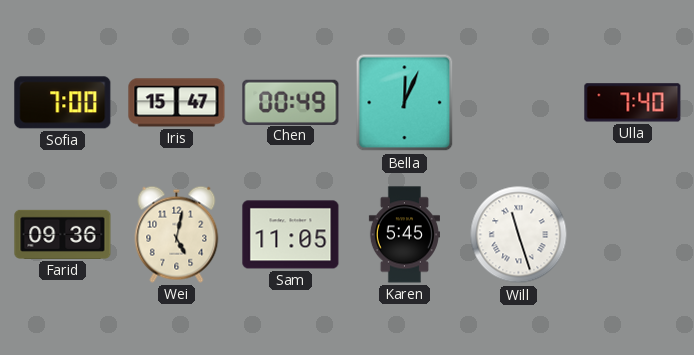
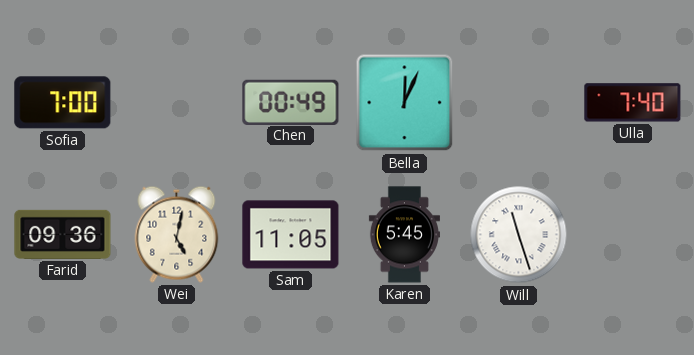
Iris: 15:47 -> none
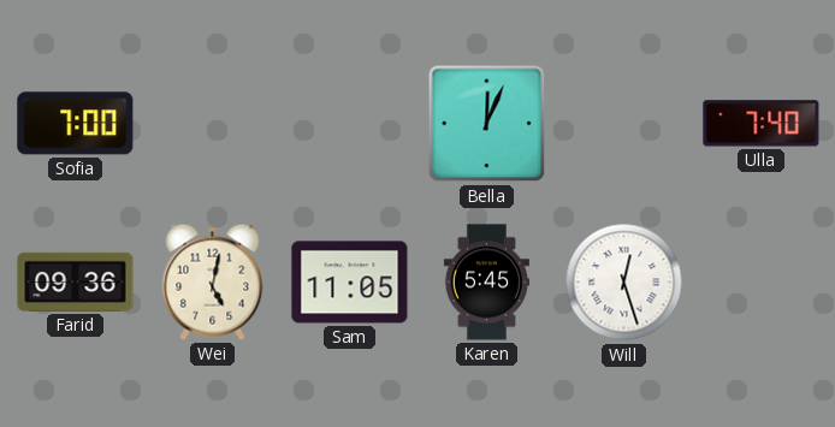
Chen: 00:49 -> none
Will: 11:27 -> 12:27
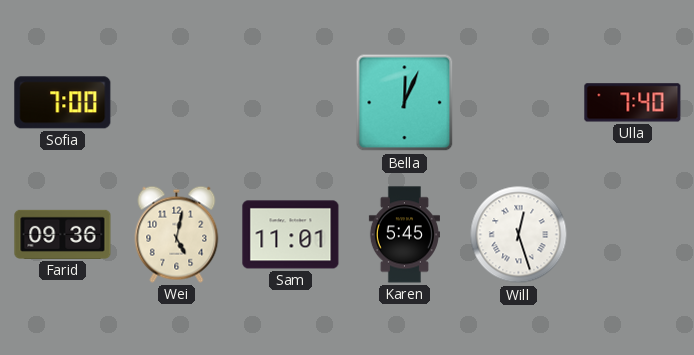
Sam: 11:05 -> 11:01
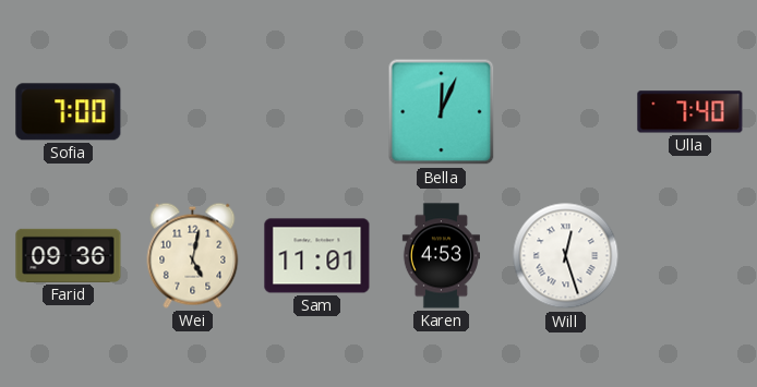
Karen: 5:45 -> 4:53
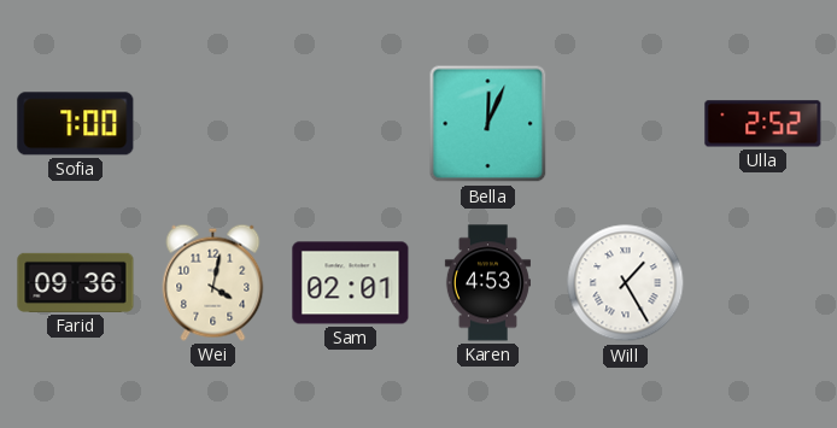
Ulla: 7:40 -> 2:52
Wei: 5:02 -> 4:02
Sam: 11:01 -> 02:01
Will: 12:27 -> 1:25
